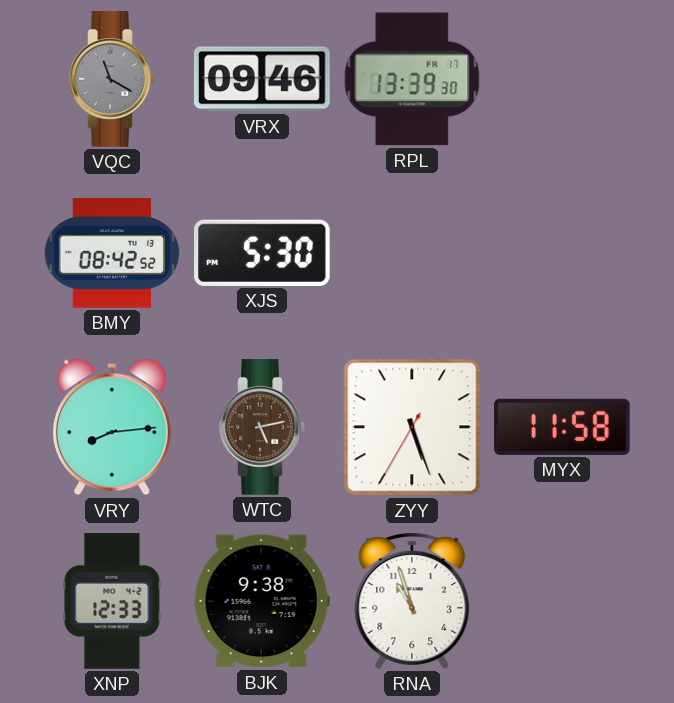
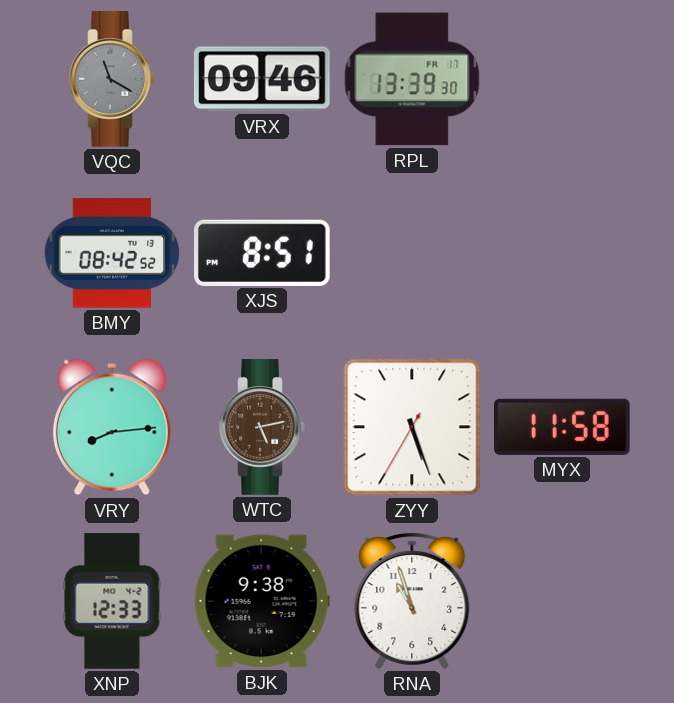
XJS: 5:30 -> 8:51
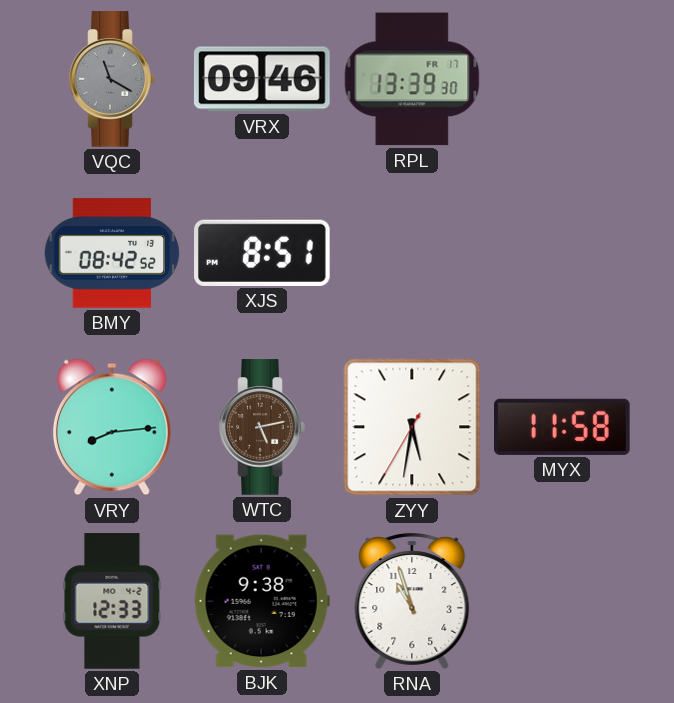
ZYY: 5:26 -> 5:31
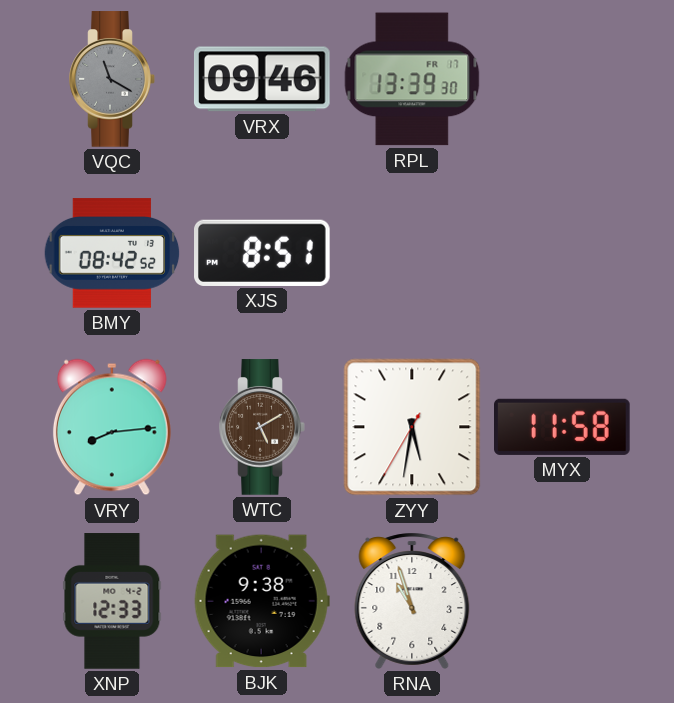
WTC: 5:13 -> 5:10
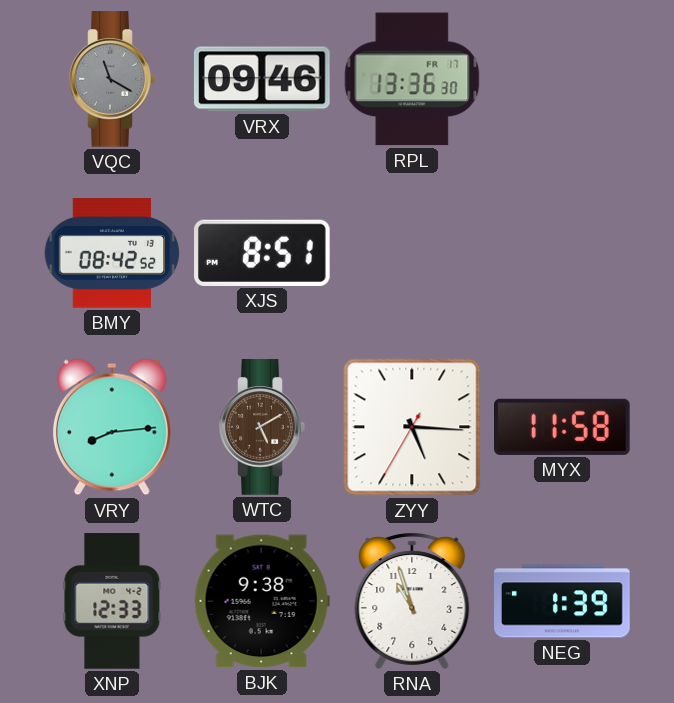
RPL: 13:39 -> 13:36
ZYY: 5:31 -> 5:15
NEG: none -> 1:39
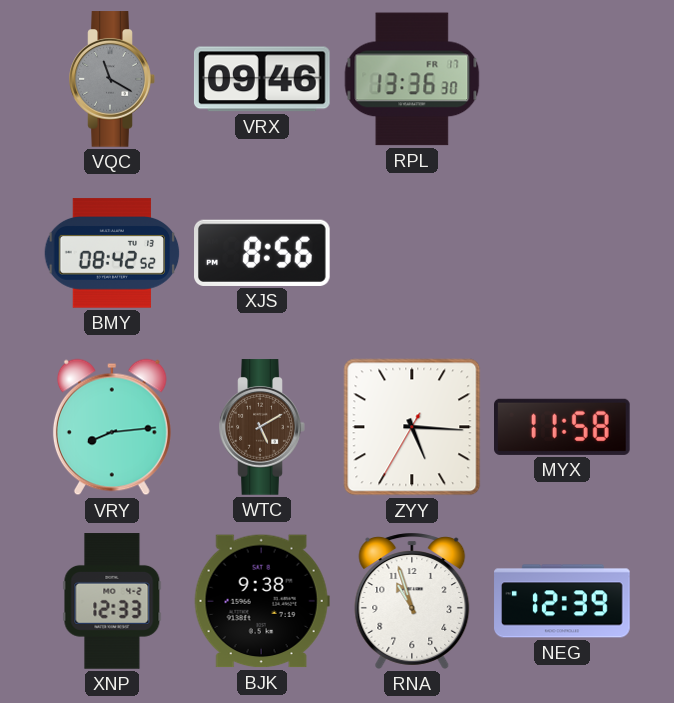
XJS: 8:51 -> 8:56
NEG: 1:39 -> 12:39
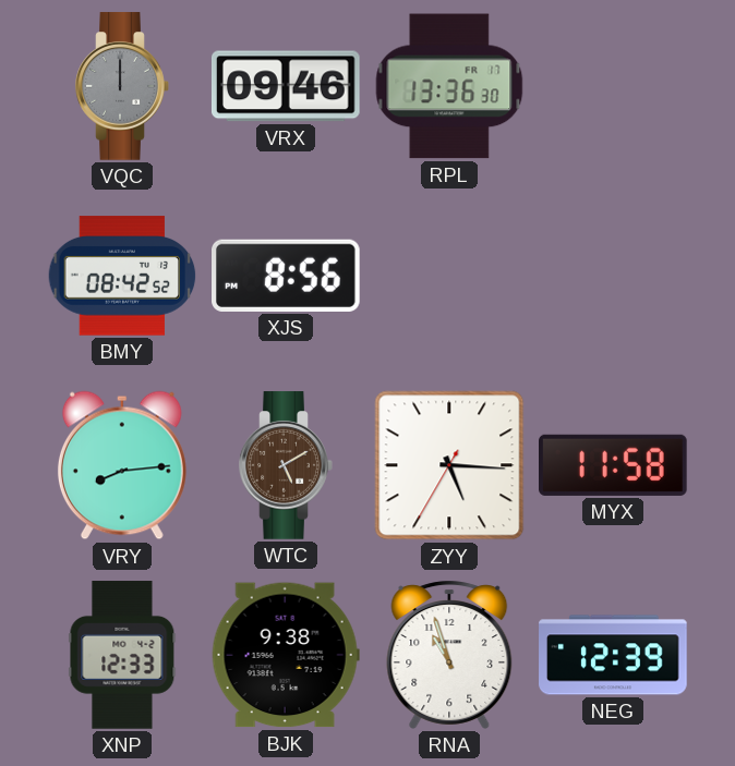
VQC: 11:20 -> 12:00
